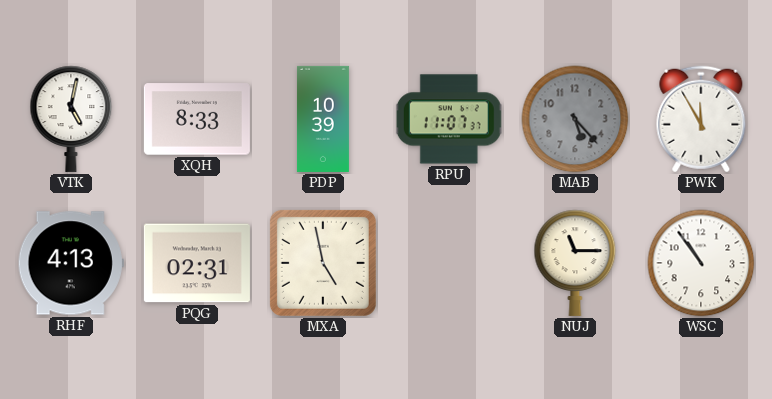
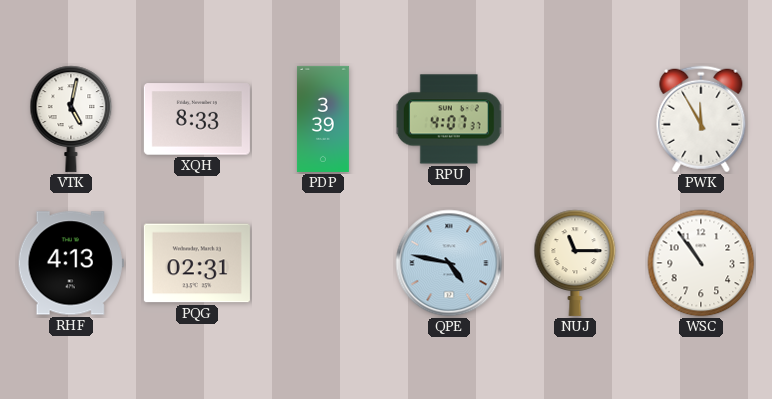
PDP: 10:39 -> 3:39
RPU: 11:07 -> 4:07
MAB: 5:23 -> none
MXA: 4:58 -> none
QPE: none -> 4:47
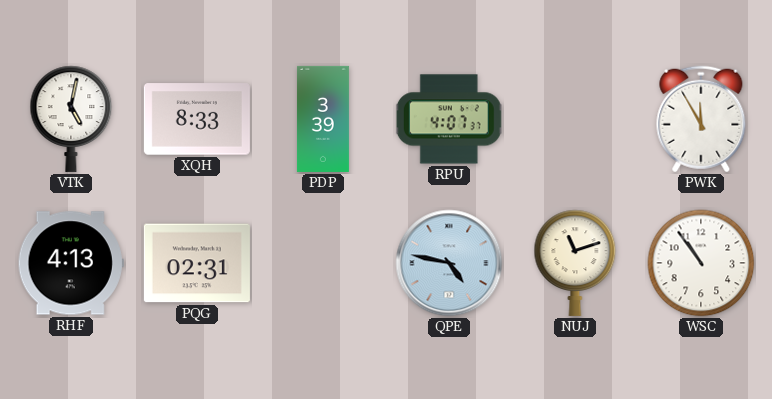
NUJ: 11:15 -> 11:12
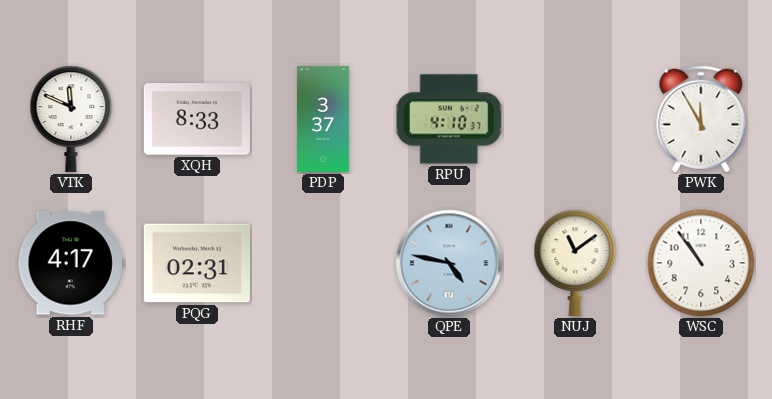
VTK: 5:02 -> 11:49
PDP: 3:39 -> 3:37
RPU: 4:07 -> 4:10
RHF: 4:13 -> 4:17
NUJ: 11:12 -> 11:09
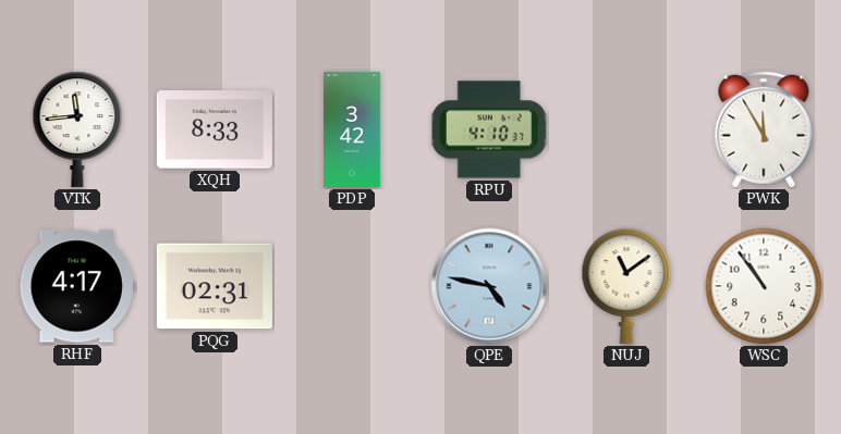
VTK: 11:49 -> 11:44
PDP: 3:37 -> 3:42
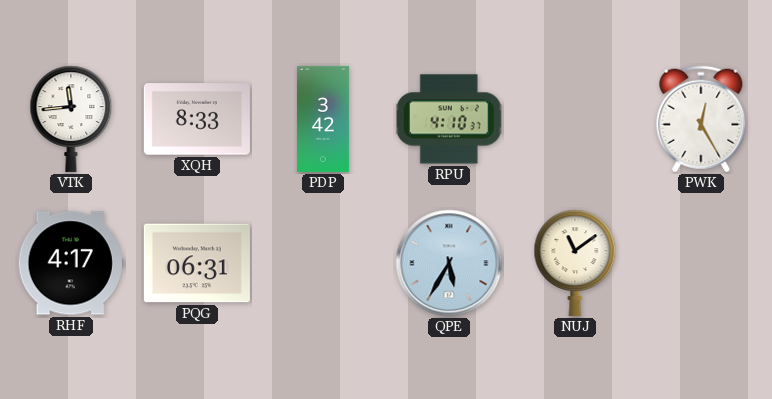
PWK: 11:55 -> 12:25
PQG: 02:31 -> 06:31
QPE: 4:47 -> 5:35
WSC: 10:54 -> none
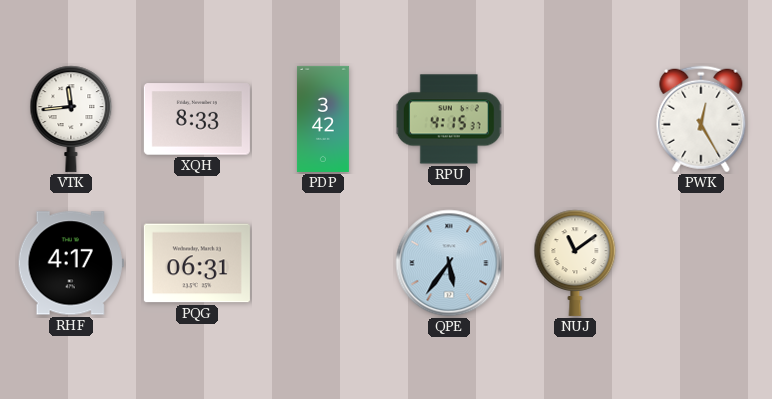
RPU: 4:10 -> 4:15
QPE: 5:35 -> 5:36
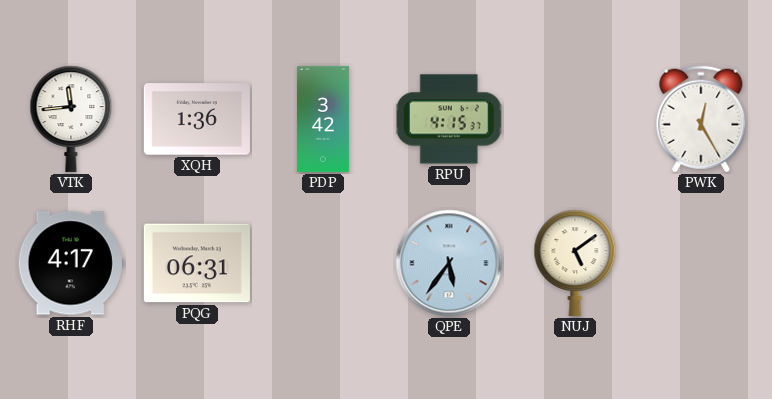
XQH: 8:33 -> 1:36
NUJ: 11:09 -> 5:09
